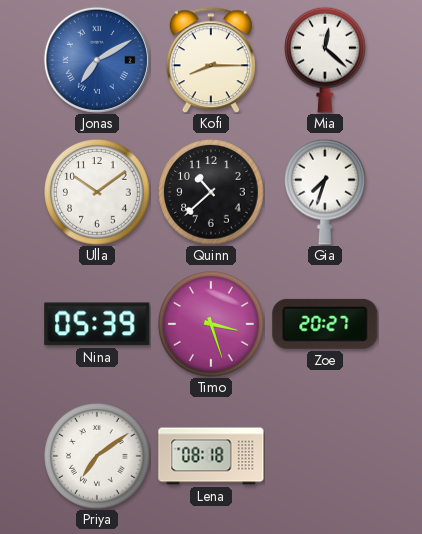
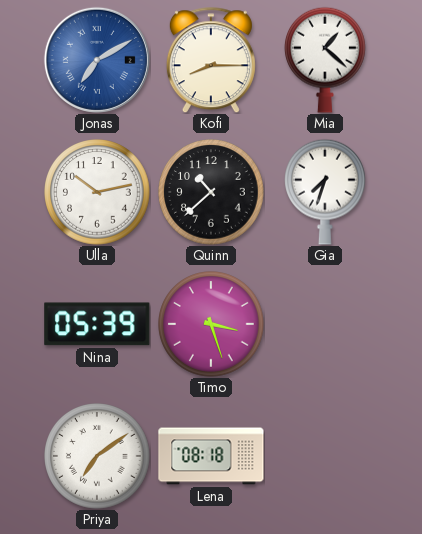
Mia: 12:22 -> 1:22
Ulla: 10:09 -> 10:13
Zoe: 20:27 -> none
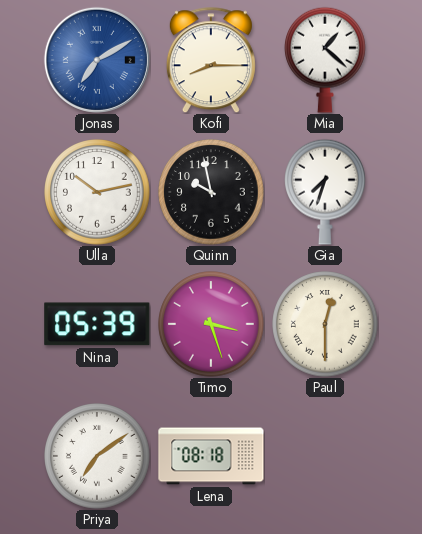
Quinn: 10:38 -> 9:58
Paul: none -> 12:30
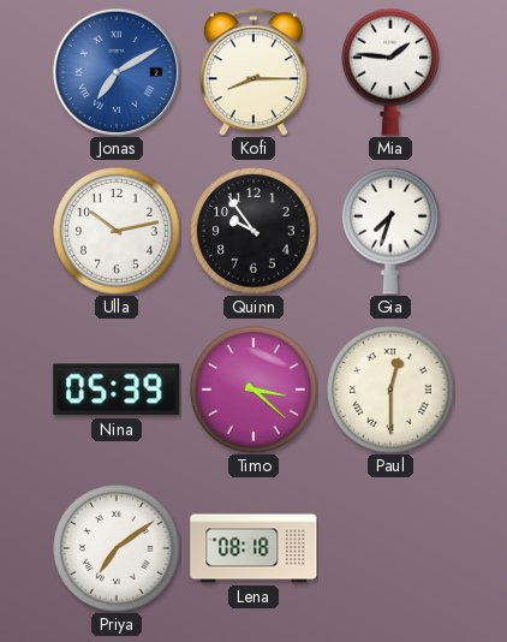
Mia: 1:22 -> 1:46
Quinn: 9:58 -> 9:54
Timo: 3:27 -> 3:22
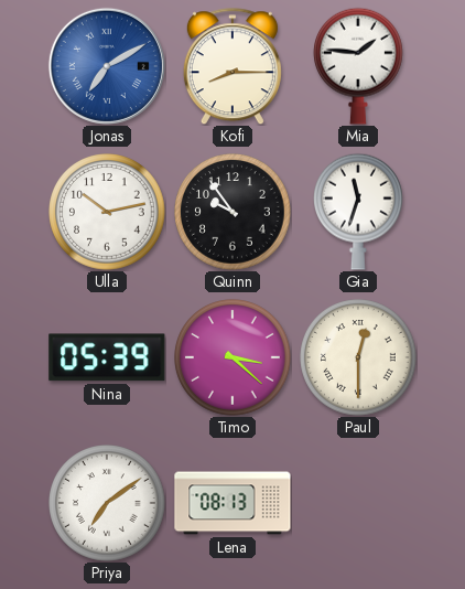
Gia: 7:33 -> 11:33
Lena: 08:18 -> 08:13
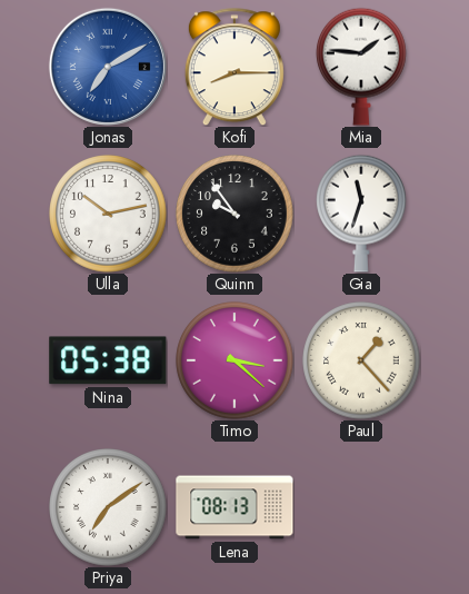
Nina: 05:39 -> 05:38
Paul: 12:30 -> 1:23
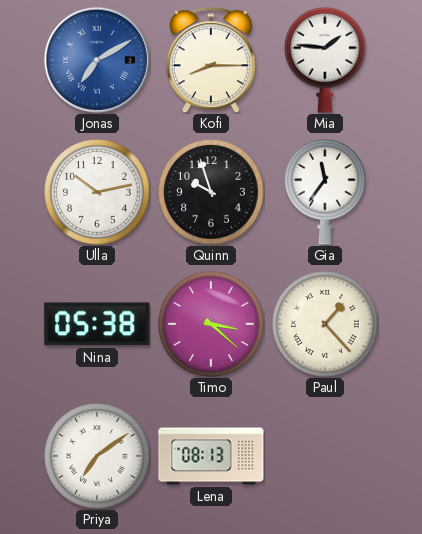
Quinn: 9:54 -> 9:57
Gia: 11:33 -> 11:36
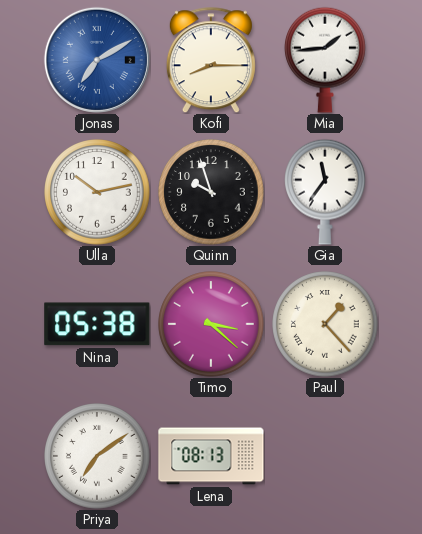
Mia: 1:46 -> 1:44
